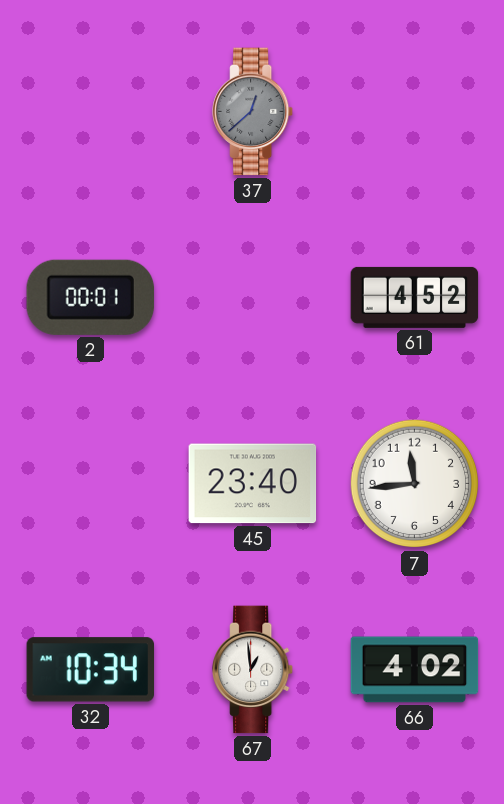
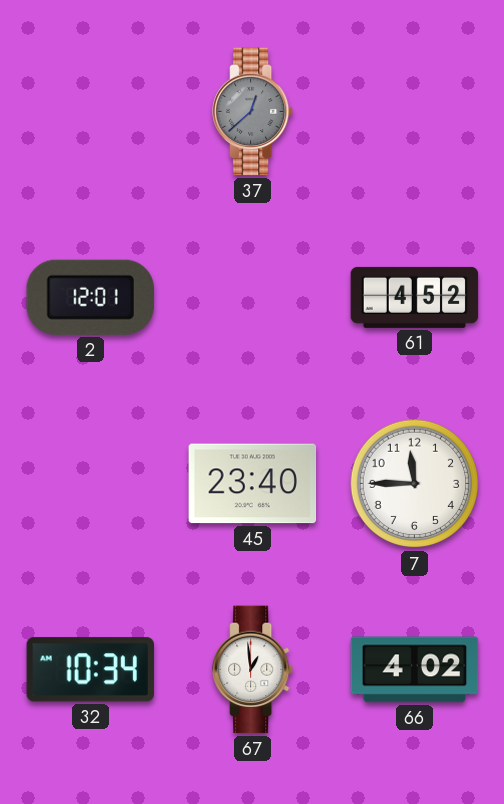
2: 00:01 -> 12:01
7: 11:44 -> 11:45
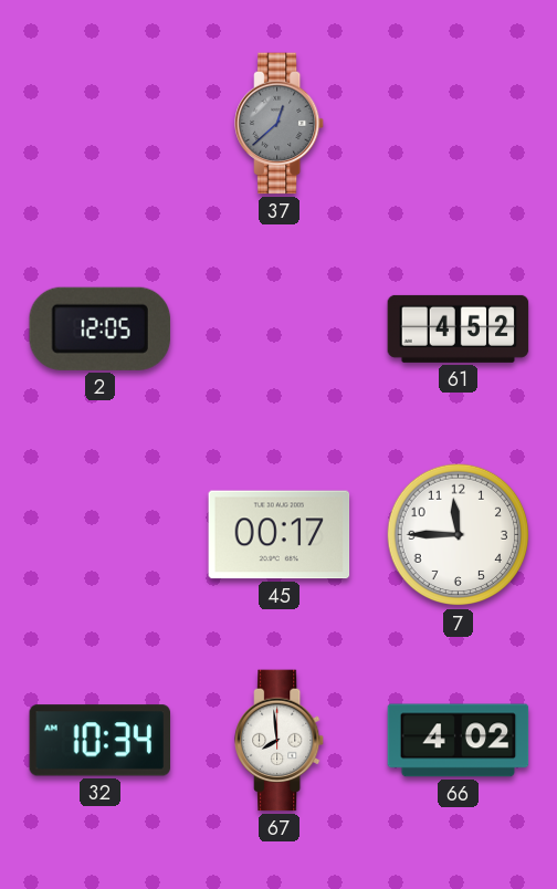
2: 12:01 -> 12:05
45: 23:40 -> 00:17
67: 12:59 -> 7:59
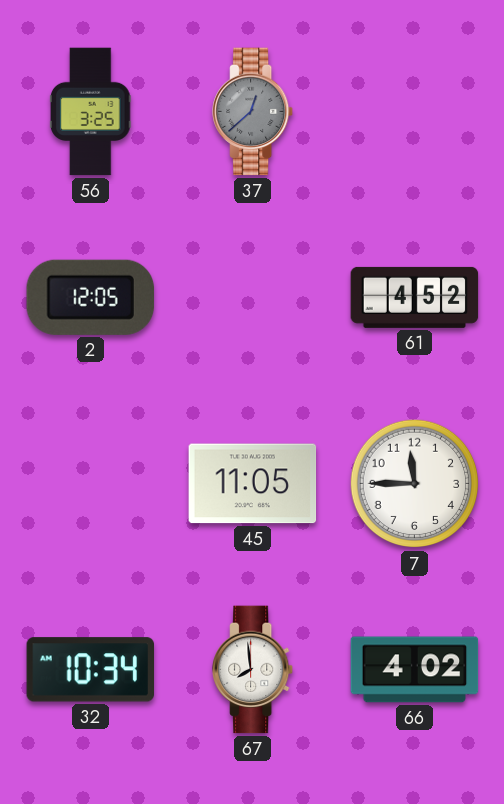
56: none -> 3:25
45: 00:17 -> 11:05
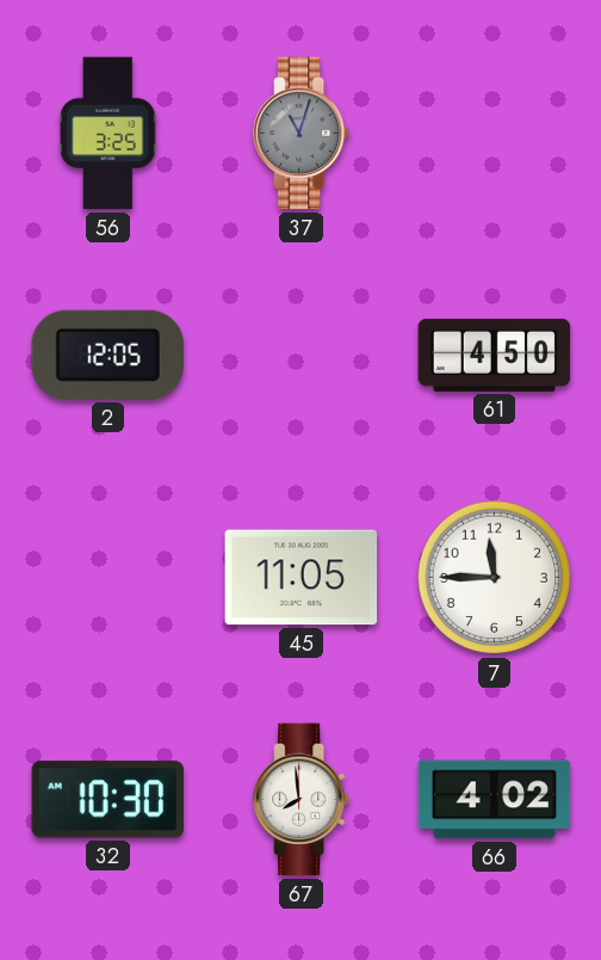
37: 12:38 -> 11:03
61: 4:52 -> 4:50
32: 10:34 -> 10:30
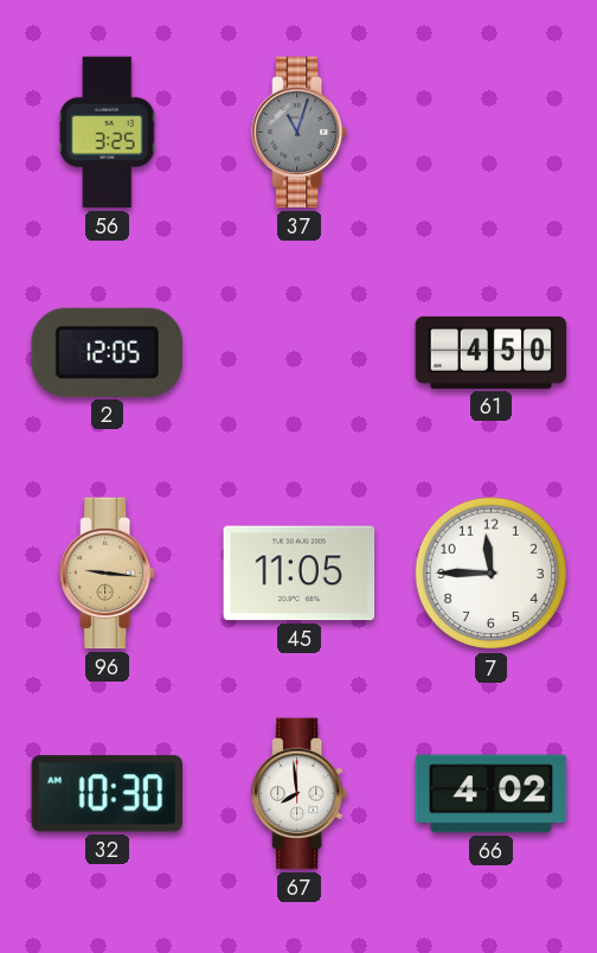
96: none -> 9:16
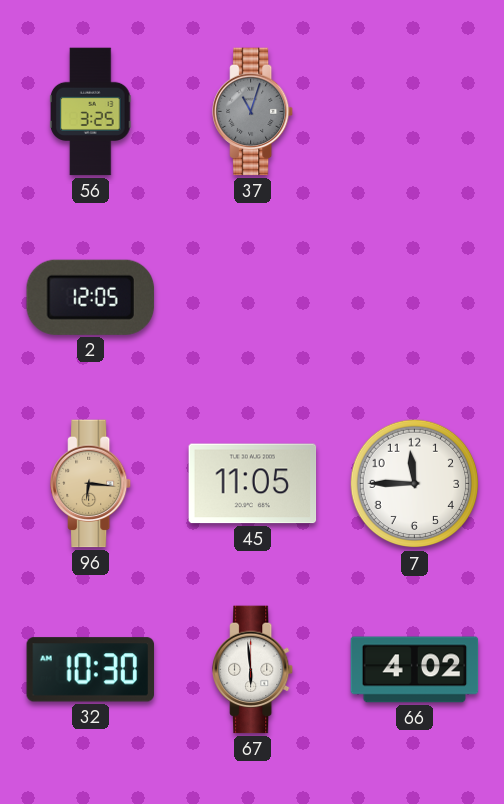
61: 4:50 -> none
96: 9:16 -> 6:16
67: 7:59 -> 5:59
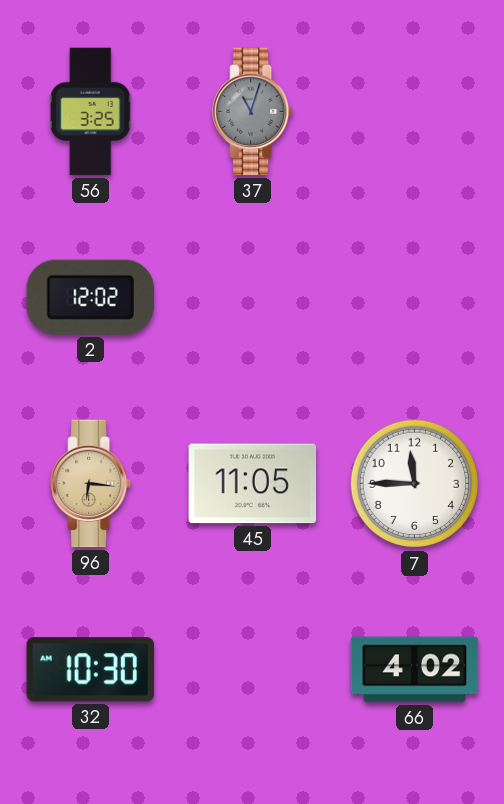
2: 12:05 -> 12:02
67: 5:59 -> none
